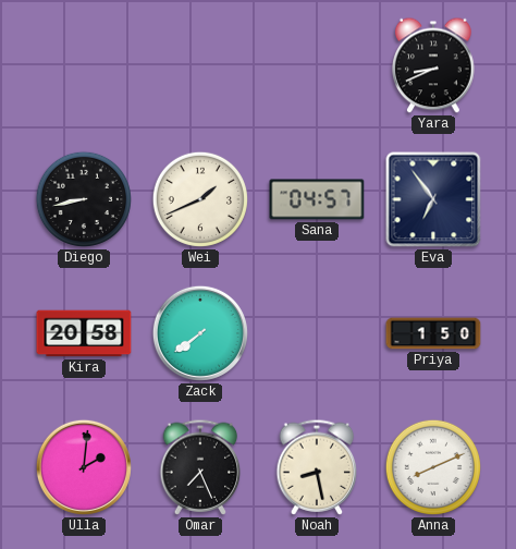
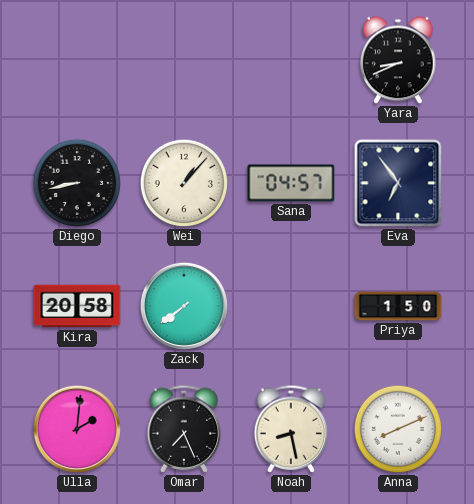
Wei: 1:41 -> 1:07
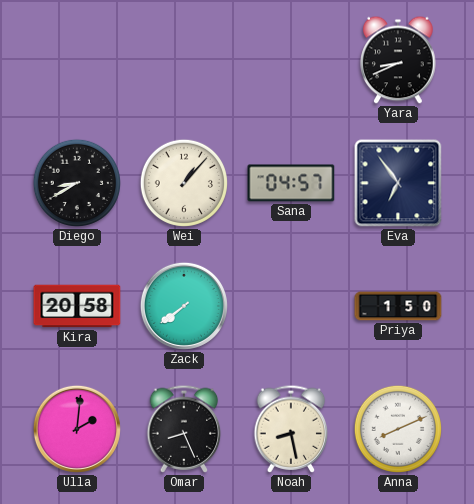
Diego: 8:43 -> 8:40
Omar: 7:26 -> 8:26
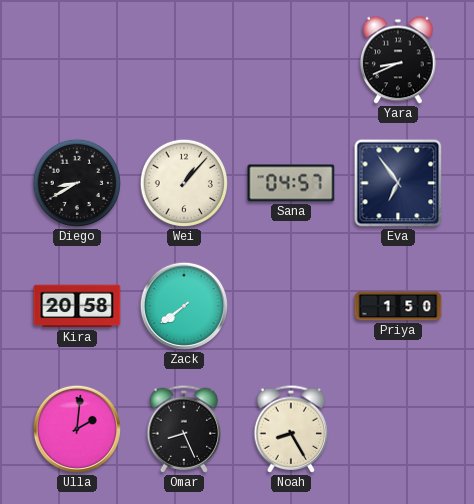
Noah: 8:28 -> 8:25
Anna: 8:11 -> none
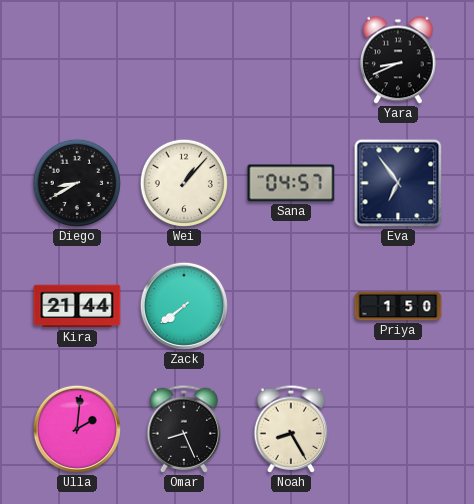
Kira: 20:58 -> 21:44
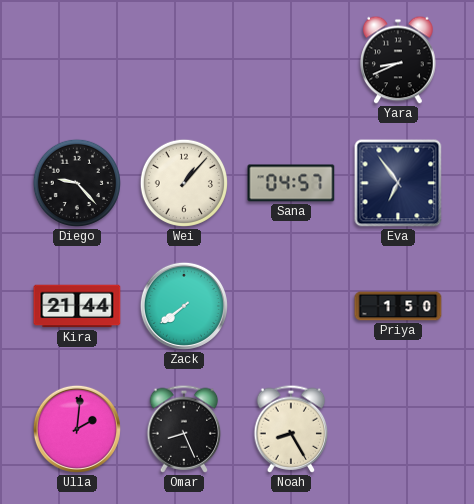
Diego: 8:40 -> 9:23
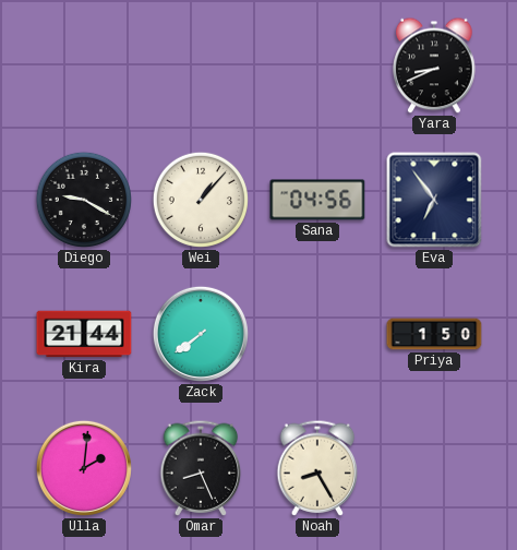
Diego: 9:23 -> 9:20
Sana: 04:57 -> 04:56
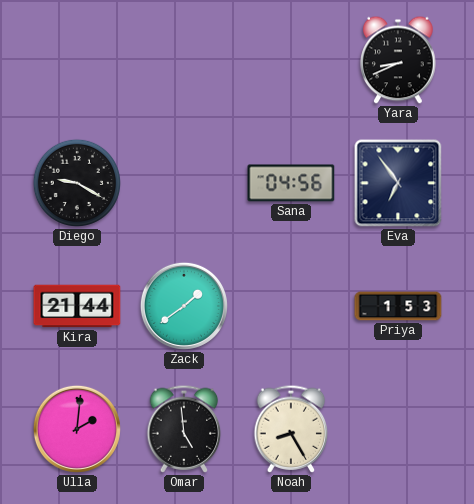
Wei: 1:07 -> none
Zack: 7:39 -> 1:39
Priya: 1:50 -> 1:53
Omar: 8:26 -> 4:59
